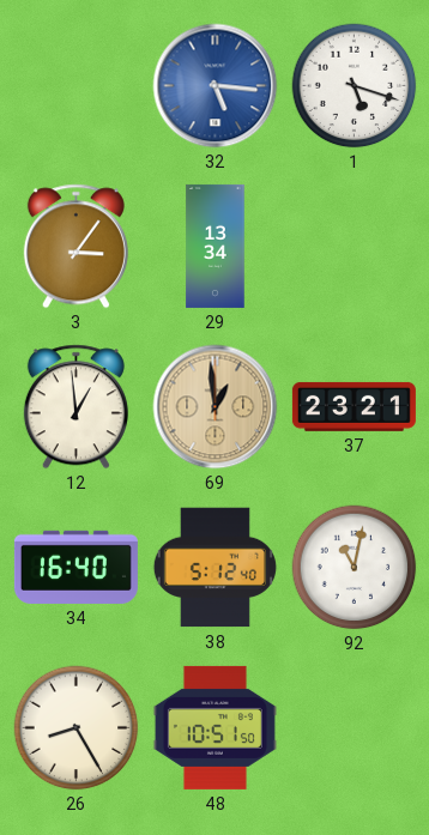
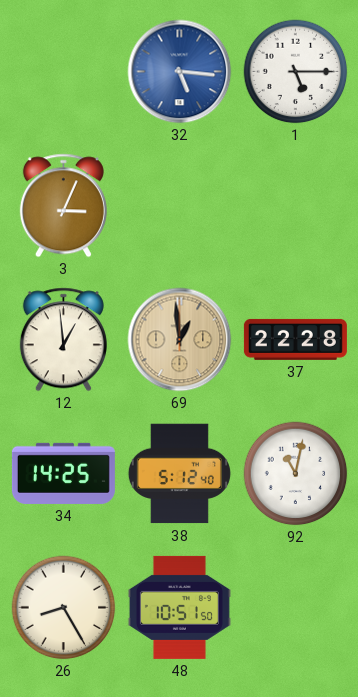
1: 5:18 -> 5:15
3: 3:06 -> 3:04
29: 13:34 -> none
37: 23:21 -> 22:28
34: 16:40 -> 14:25
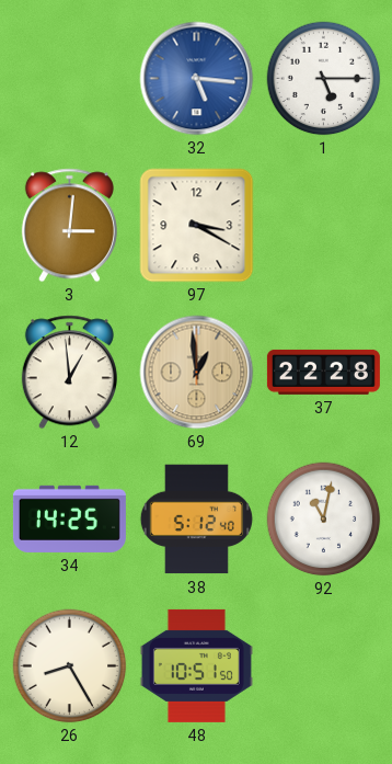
3: 3:04 -> 3:01
97: none -> 3:20
